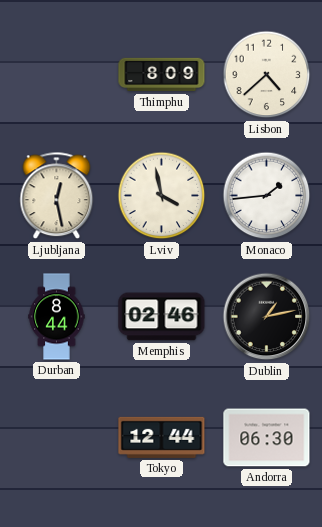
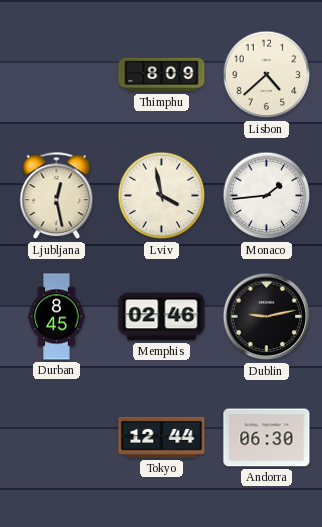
Durban: 8:44 -> 8:45
Dublin: 1:13 -> 9:13
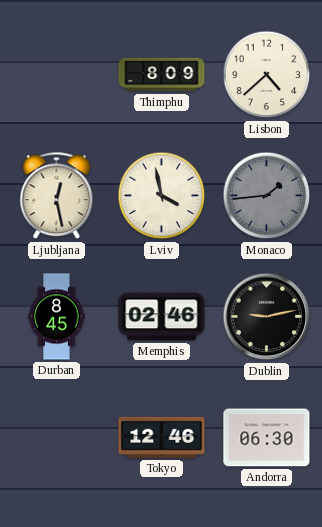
Monaco dial: white -> grey
Tokyo: 12:44 -> 12:46
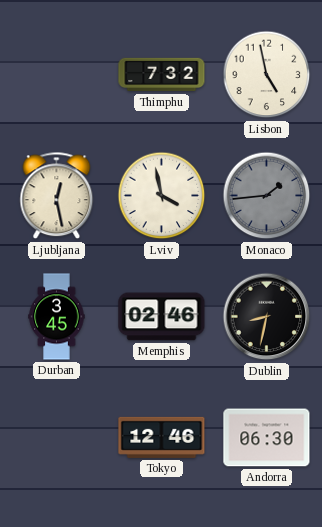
Thimphu: 8:09 -> 7:32
Lisbon: 4:38 -> 4:58
Durban: 8:45 -> 3:45
Dublin: 9:13 -> 8:32
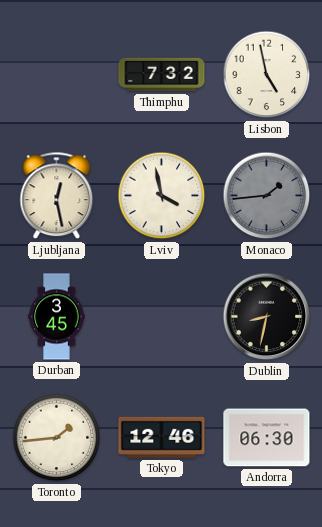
Memphis: 02:46 -> none
Toronto: none -> 1:44
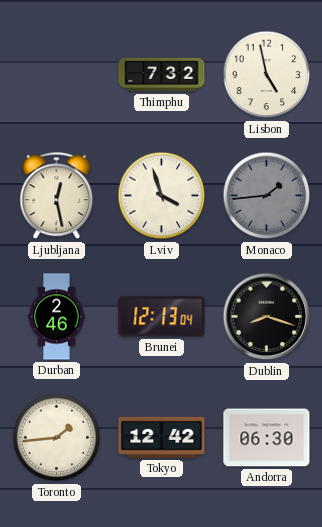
Lviv: 3:58 -> 3:57
Durban: 3:45 -> 2:46
Brunei: none -> 12:13
Dublin: 8:32 -> 8:18
Tokyo: 12:46 -> 12:42
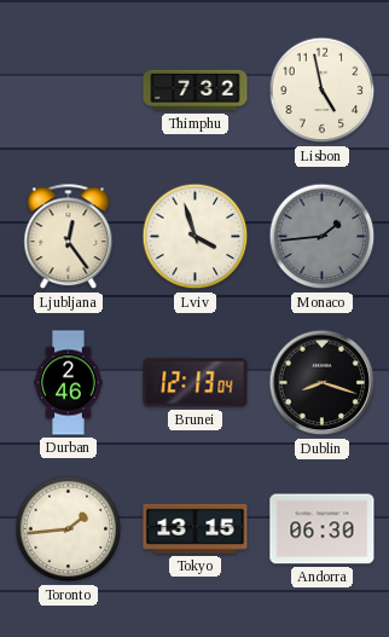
Ljubljana: 12:28 -> 12:24
Tokyo: 12:42 -> 13:15
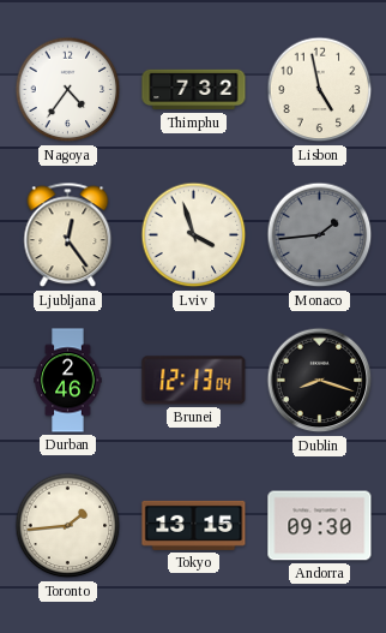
Nagoya: none -> 4:36
Andorra: 06:30 -> 09:30
